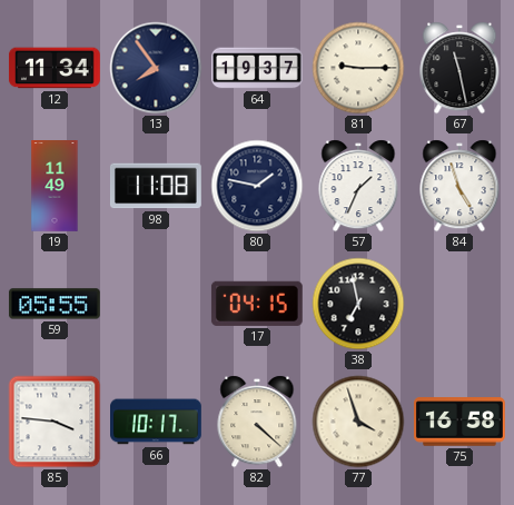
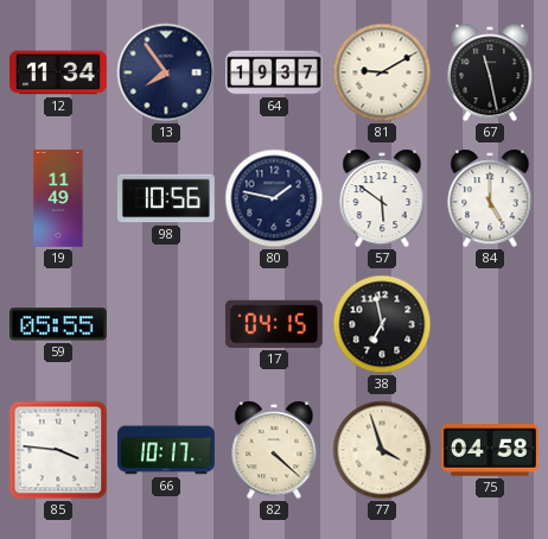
81: 9:15 -> 9:10
98: 11:08 -> 10:56
57: 1:34 -> 5:51
84: 4:57 -> 5:00
75: 16:58 -> 04:58
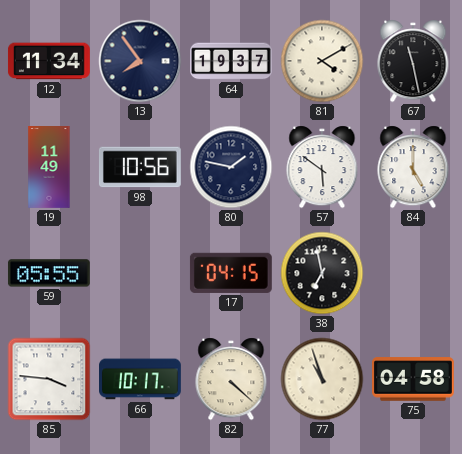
81: 9:10 -> 4:10
77: 3:57 -> 10:57
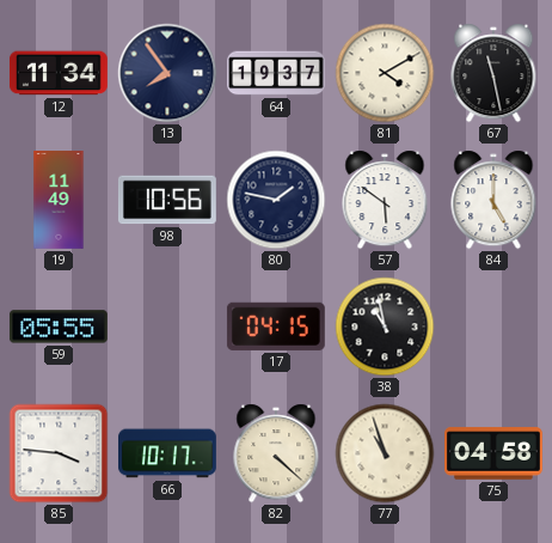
38: 6:58 -> 10:58
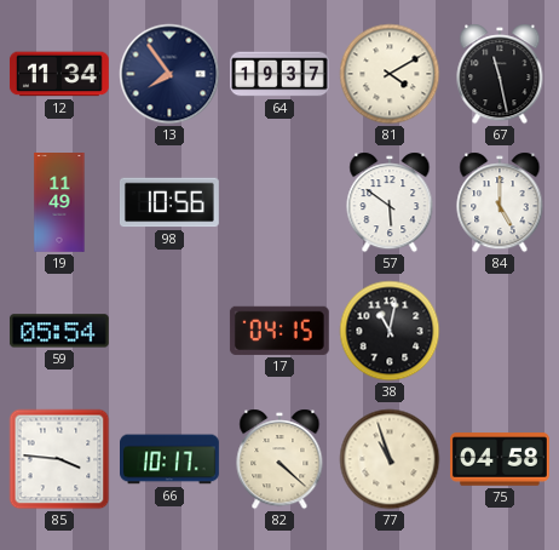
80: 1:47 -> none
59: 05:55 -> 05:54
38: 10:58 -> 11:02
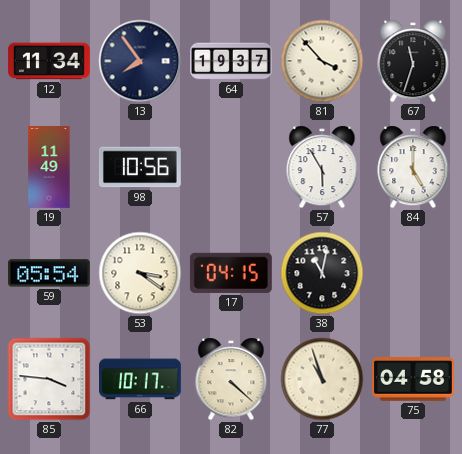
81: 4:10 -> 3:53
67: 11:28 -> 11:33
57: 5:51 -> 5:55
53: none -> 3:21
